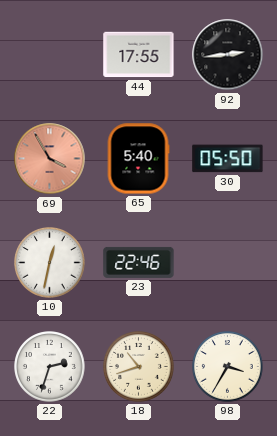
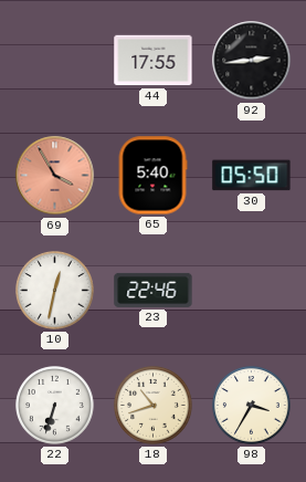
22: 2:33 -> 6:33
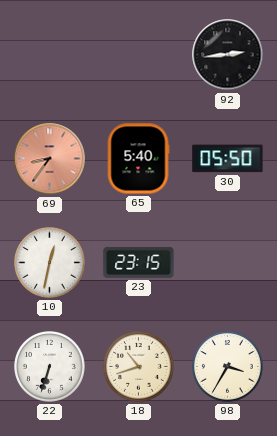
44: 17:55 -> none
69: 3:55 -> 8:36
23: 22:46 -> 23:15
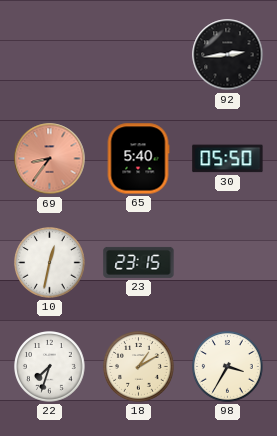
22: 6:33 -> 7:33
18: 10:42 -> 1:10
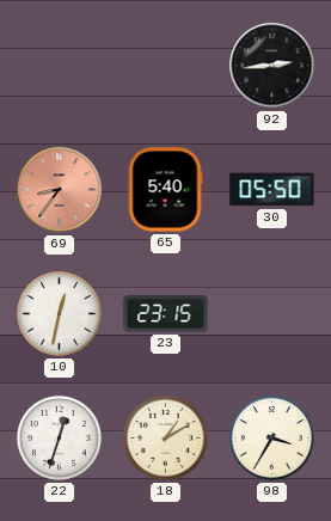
22: 7:33 -> 12:33
